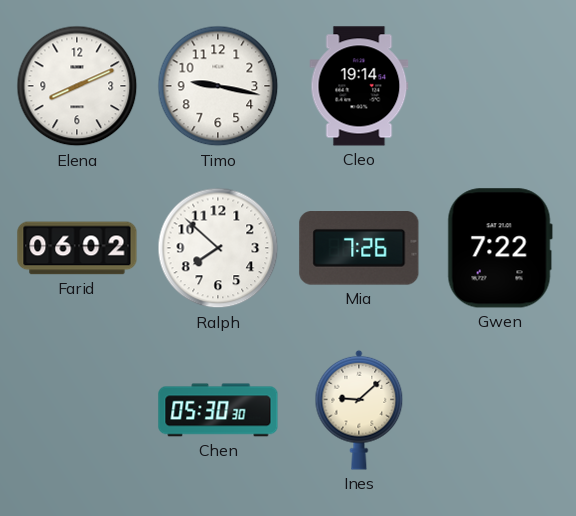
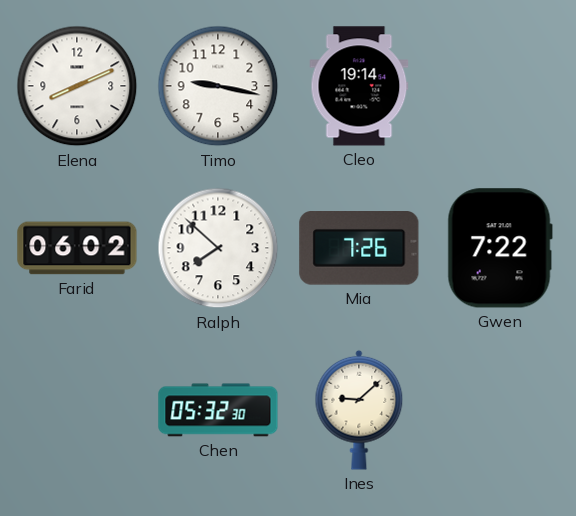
Chen: 05:30 -> 05:32
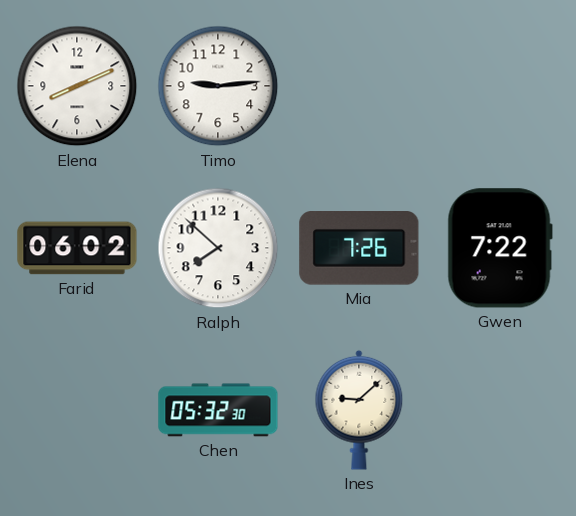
Timo: 9:17 -> 9:14
Cleo: 19:14 -> none
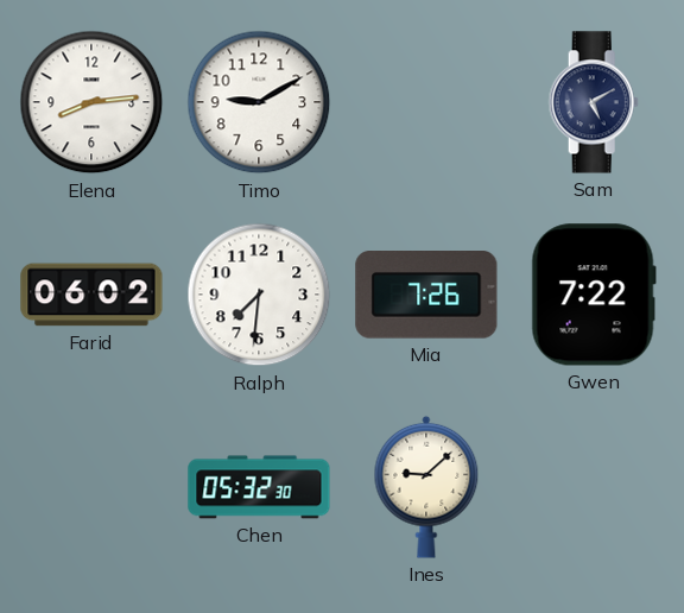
Elena: 8:11 -> 8:14
Timo: 9:14 -> 9:10
Sam: none -> 5:10
Ralph: 7:52 -> 7:31
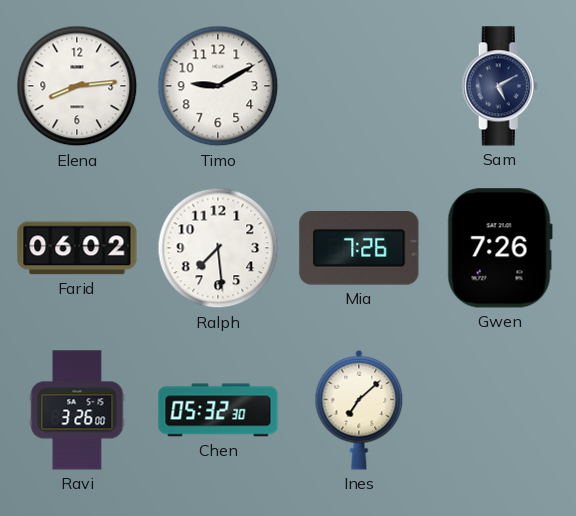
Ralph: 7:31 -> 7:29
Gwen: 7:22 -> 7:26
Ravi: none -> 3:26
Ines: 9:08 -> 7:08
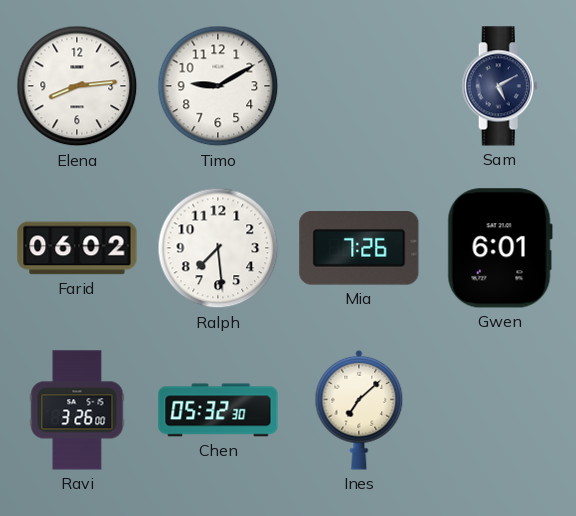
Gwen: 7:26 -> 6:01
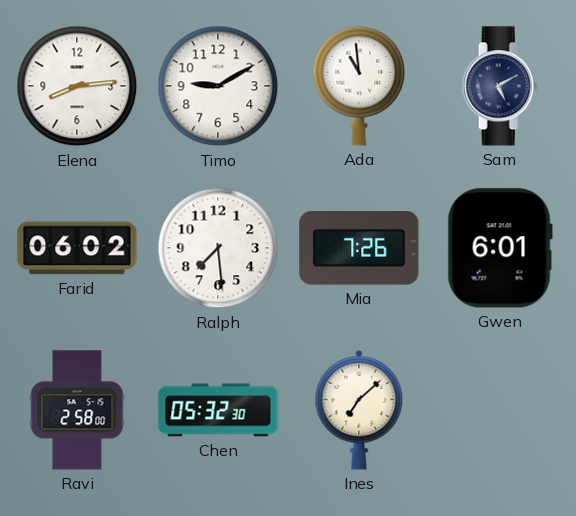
Ada: none -> 10:59
Ravi: 3:26 -> 2:58
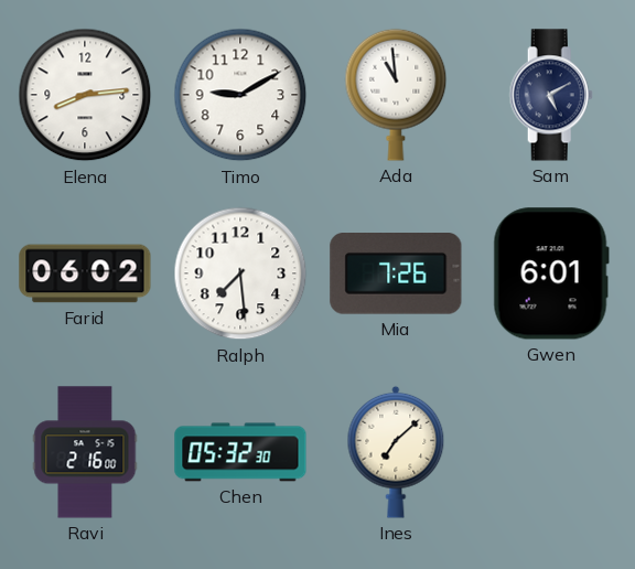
Ravi: 2:58 -> 2:16
